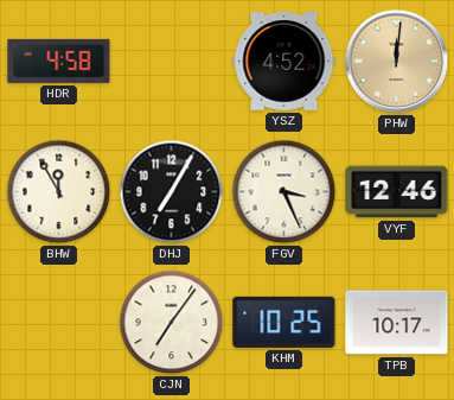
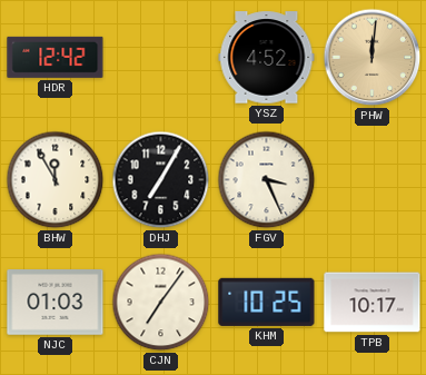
HDR: 4:58 -> 12:42
VYF: 12:46 -> none
NJC: none -> 01:03
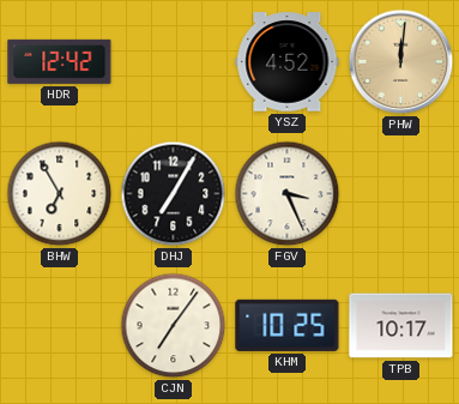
BHW: 11:55 -> 6:55
NJC: 01:03 -> none
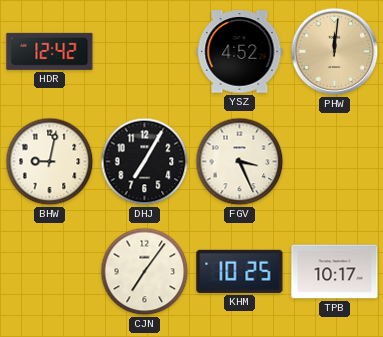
BHW: 6:55 -> 9:02
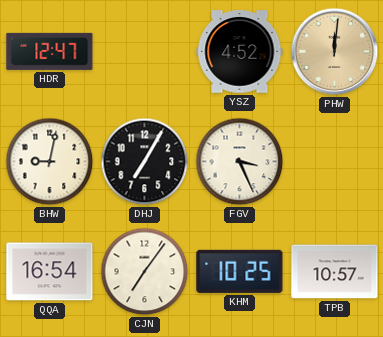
HDR: 12:42 -> 12:47
QQA: none -> 16:54
TPB: 10:17 -> 10:57
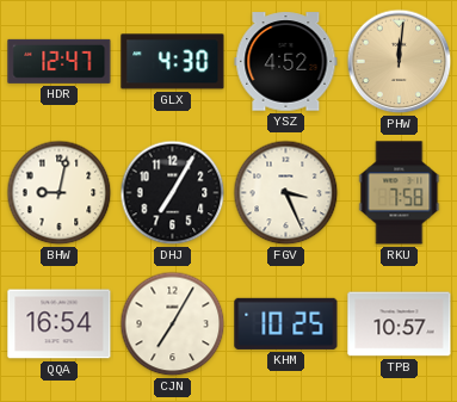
GLX: none -> 4:30
RKU: none -> 7:58
CJN: 7:06 -> 7:05
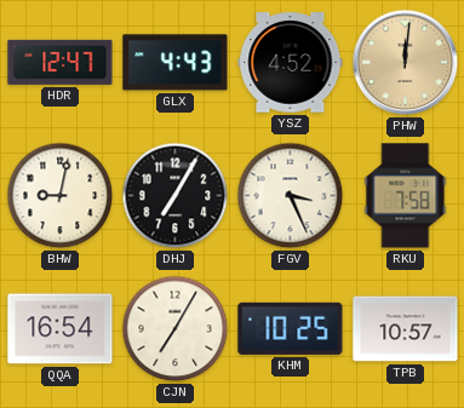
GLX: 4:30 -> 4:43
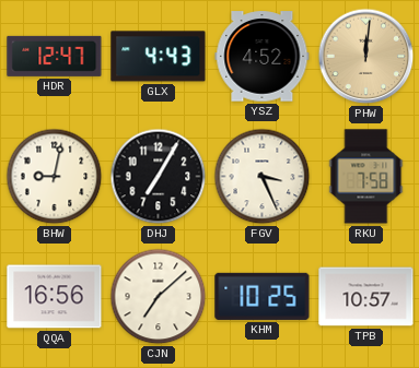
QQA: 16:54 -> 16:56
CJN: 7:05 -> 7:08
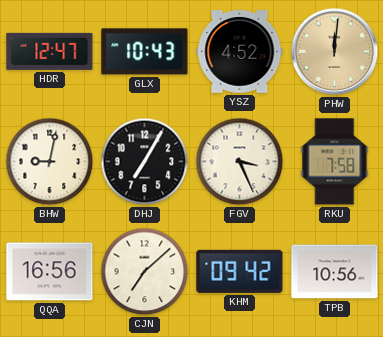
GLX: 4:43 -> 10:43
KHM: 10:25 -> 09:42
TPB: 10:57 -> 10:56
